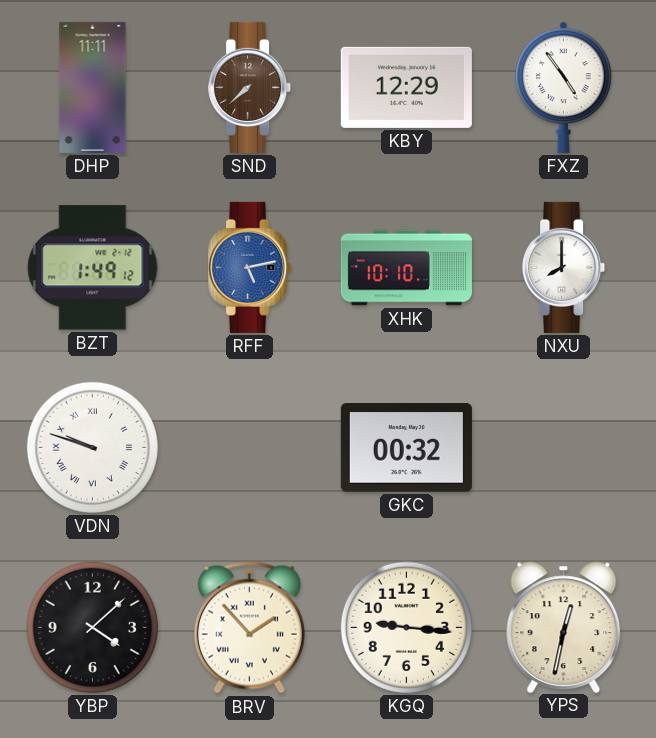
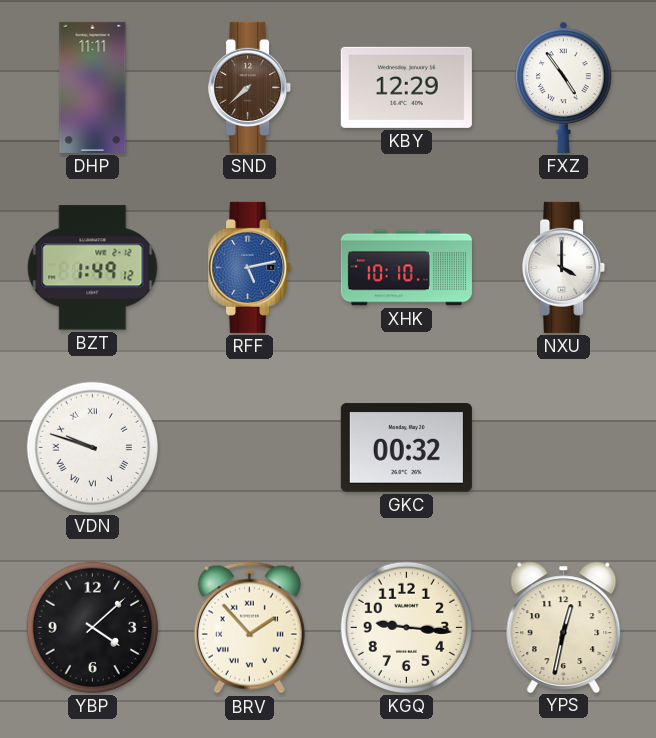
NXU: 8:00 -> 4:00
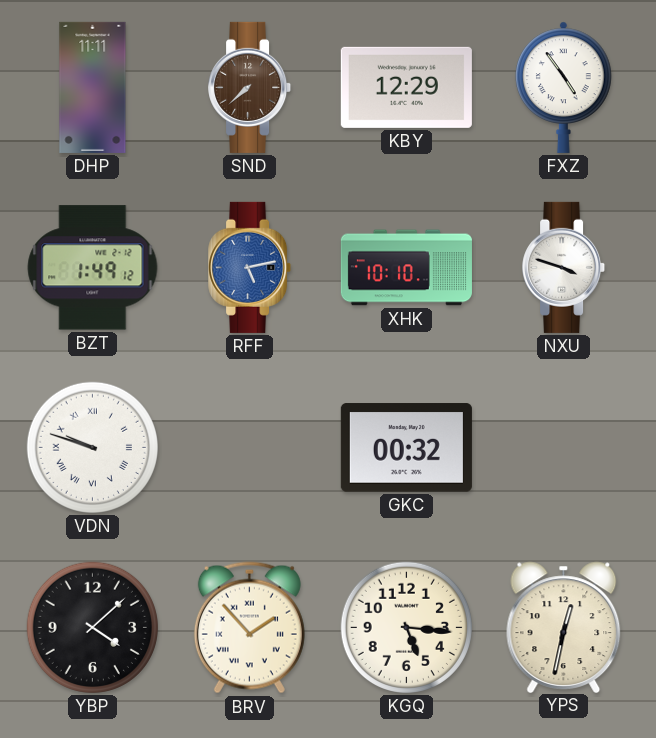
NXU: 4:00 -> 3:48
KGQ: 9:16 -> 5:16
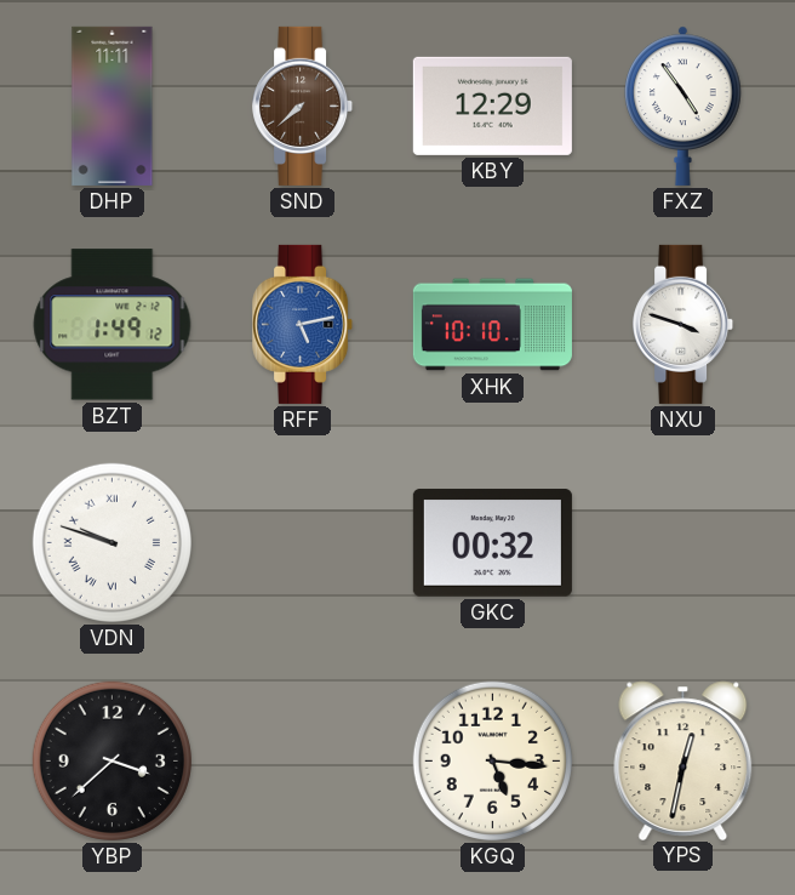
YBP: 4:08 -> 3:38
BRV: 1:53 -> none
